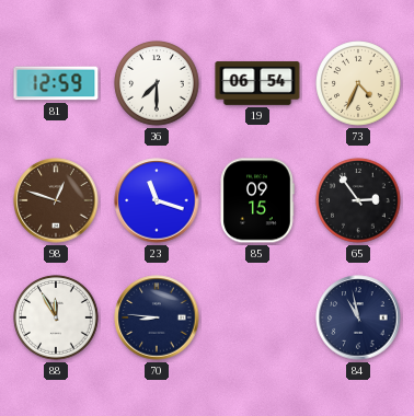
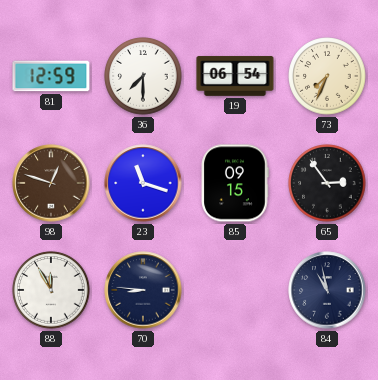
73: 4:34 -> 7:34
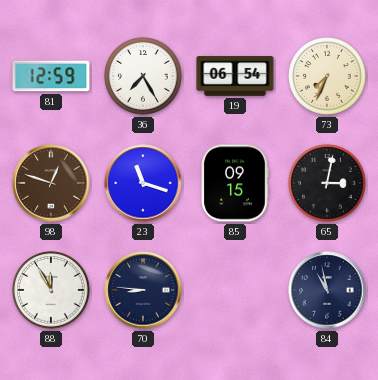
36: 7:30 -> 7:25
65: 2:54 -> 3:02
